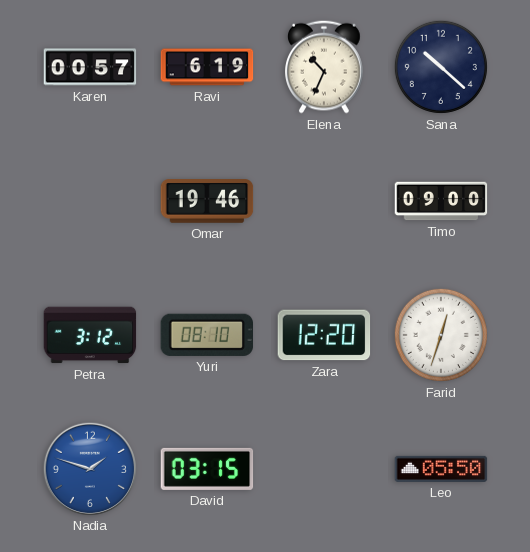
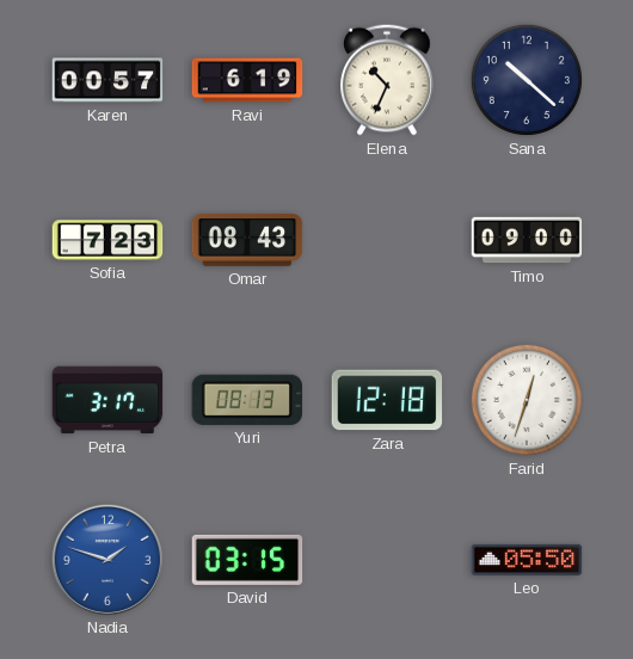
Sofia: none -> 7:23
Omar: 19:46 -> 08:43
Petra: 3:12 -> 3:17
Yuri: 08:10 -> 08:13
Zara: 12:20 -> 12:18
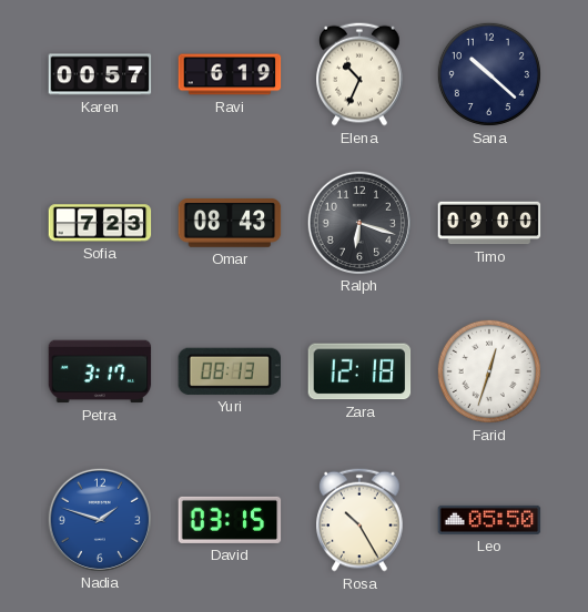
Ralph: none -> 6:18
Rosa: none -> 10:25
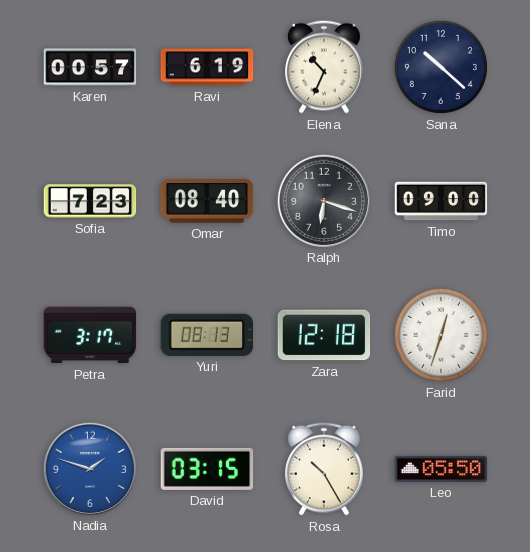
Omar: 08:43 -> 08:40
